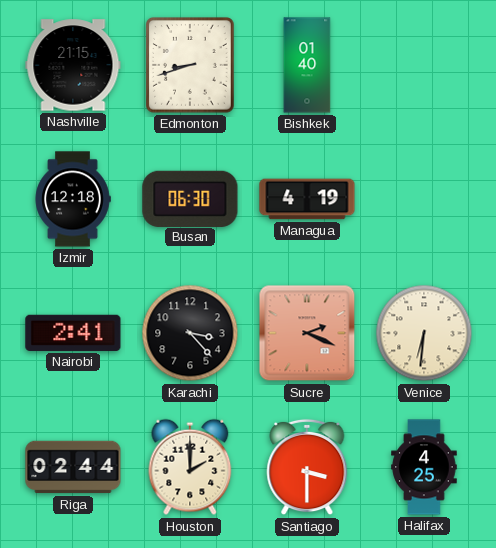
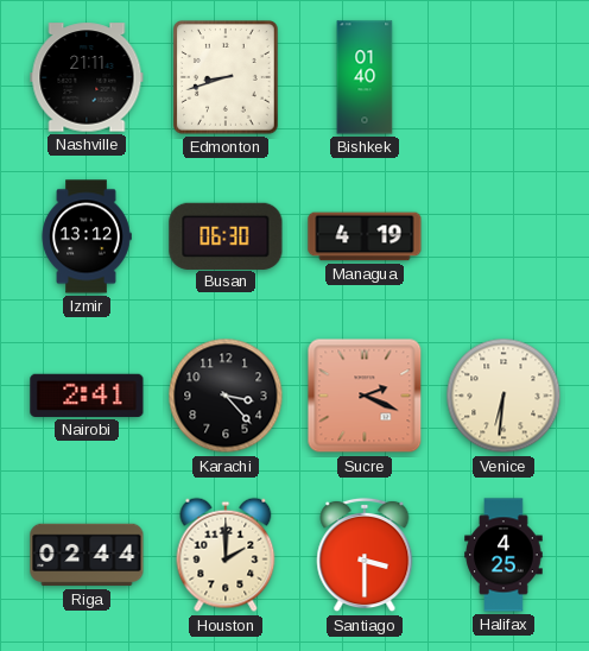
Nashville: 21:15 -> 21:11
Izmir: 12:18 -> 13:12
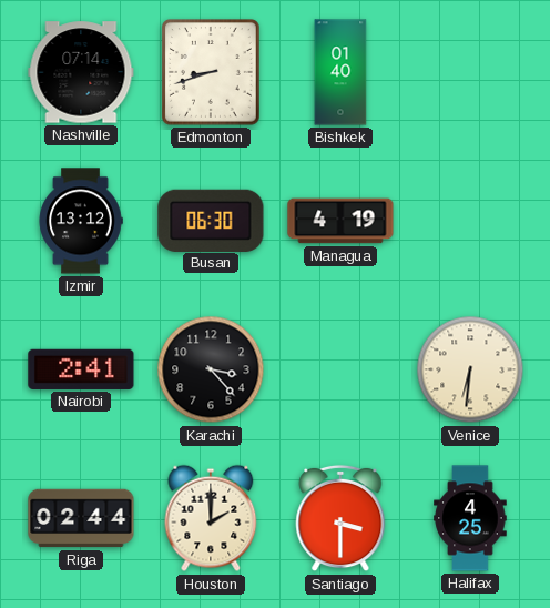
Nashville: 21:11 -> 07:14
Sucre: 2:19 -> none
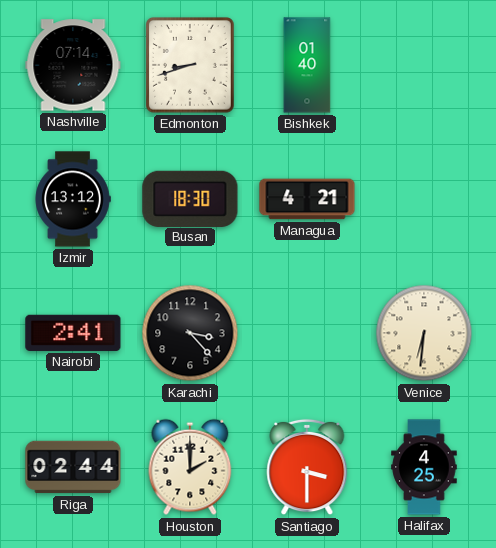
Busan: 06:30 -> 18:30
Managua: 4:19 -> 4:21
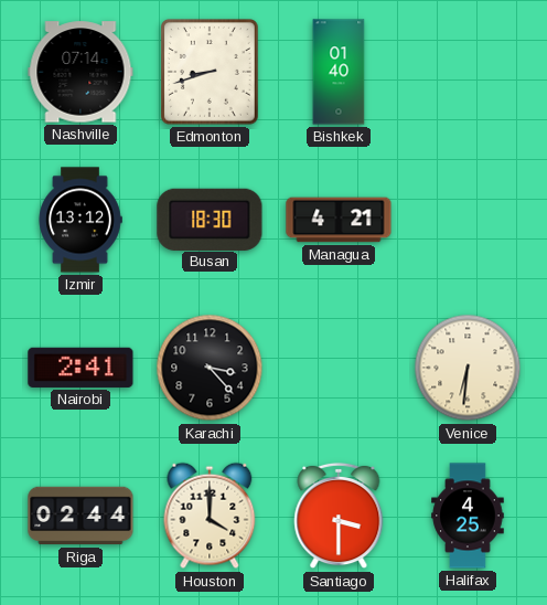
Houston: 2:00 -> 4:00
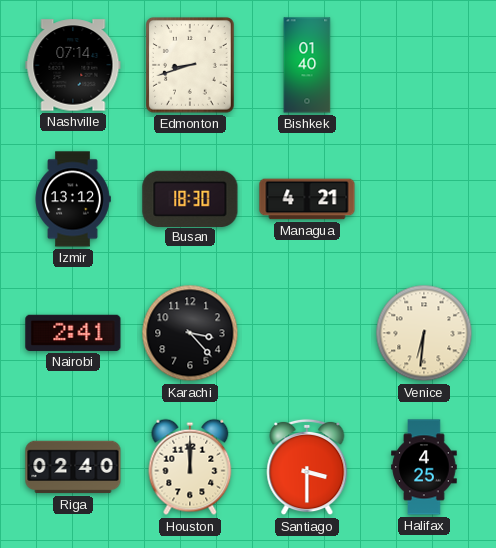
Riga: 02:44 -> 02:40
Houston: 4:00 -> 12:00
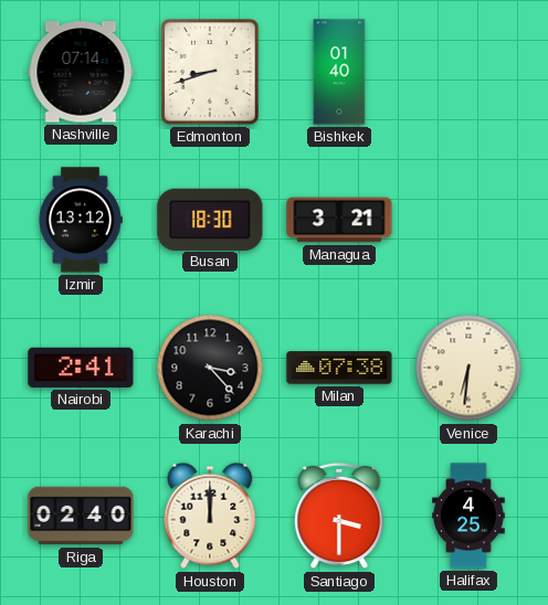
Managua: 4:21 -> 3:21
Milan: none -> 07:38
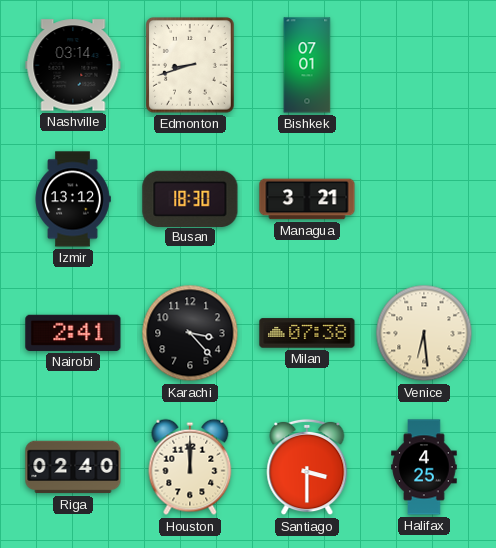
Nashville: 07:14 -> 03:14
Bishkek: 01:40 -> 07:01
Venice: 6:31 -> 6:29
